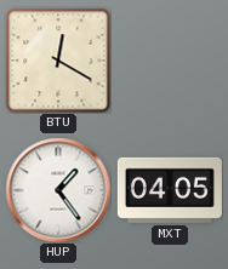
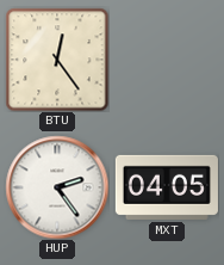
BTU: 12:20 -> 12:24
HUP: 1:24 -> 2:24
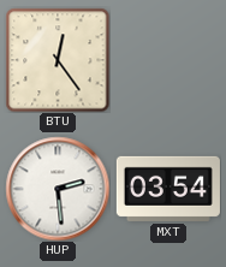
HUP: 2:24 -> 2:29
MXT: 04:05 -> 03:54
